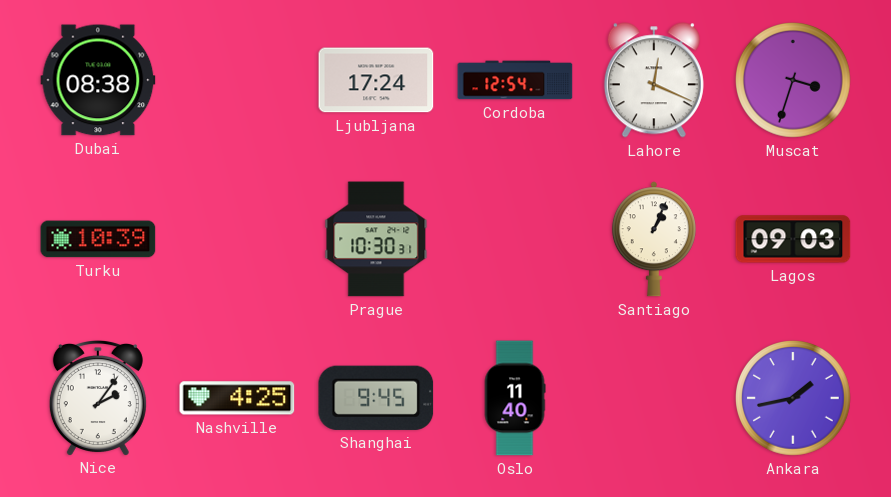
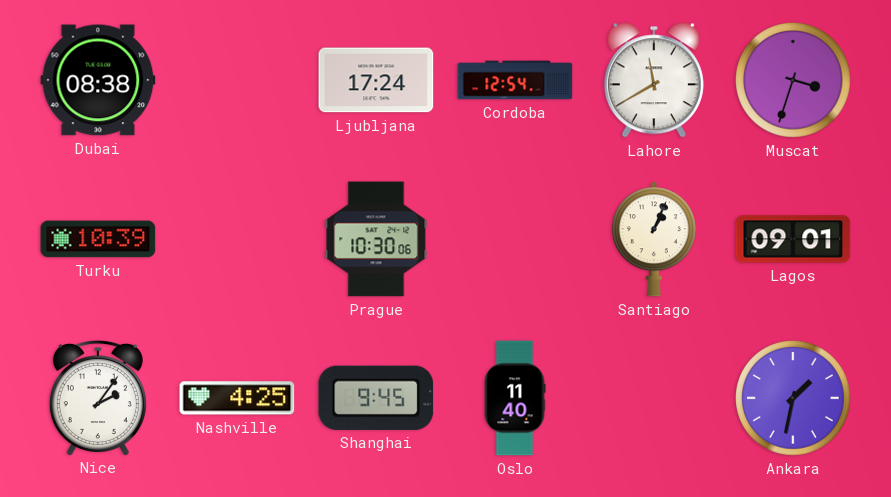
Lahore: 12:19 -> 11:40
Prague: 10:30:31 -> 10:30:06
Lagos: 09:03 -> 09:01
Ankara: 1:43 -> 1:32
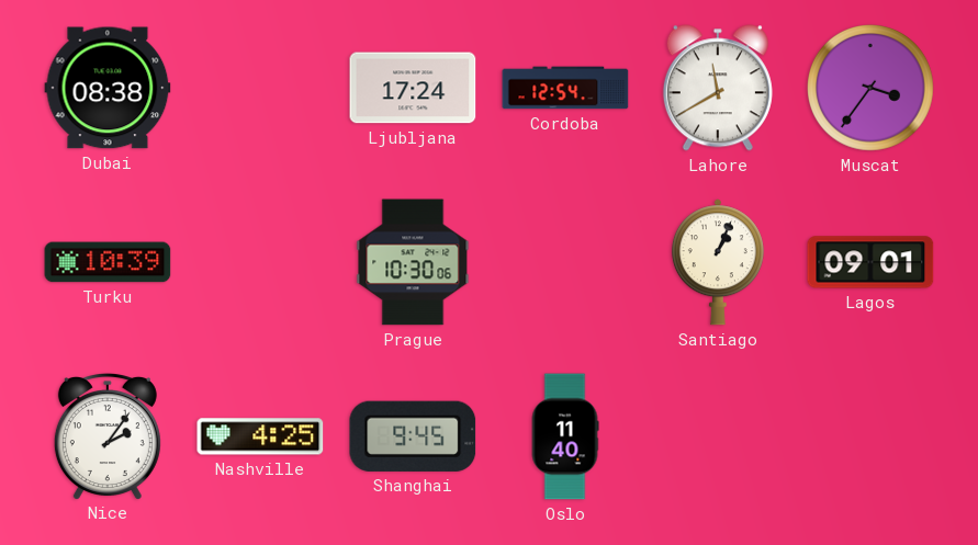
Muscat: 3:33 -> 3:36
Ankara: 1:32 -> none
